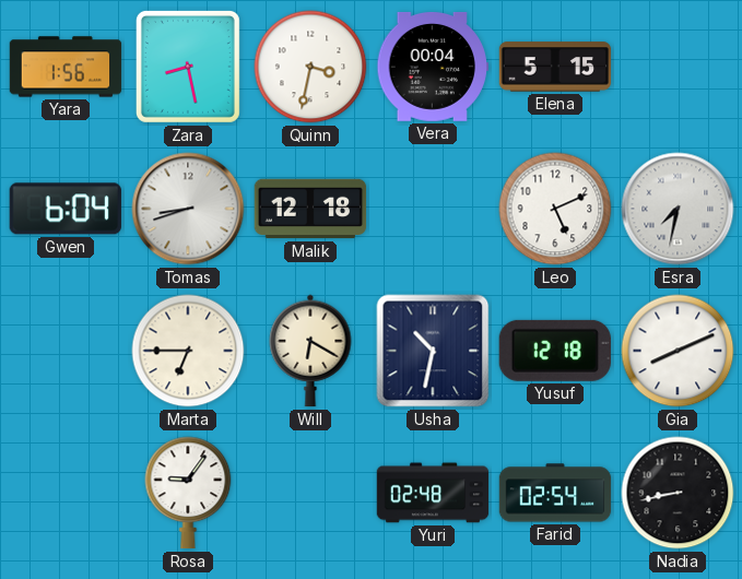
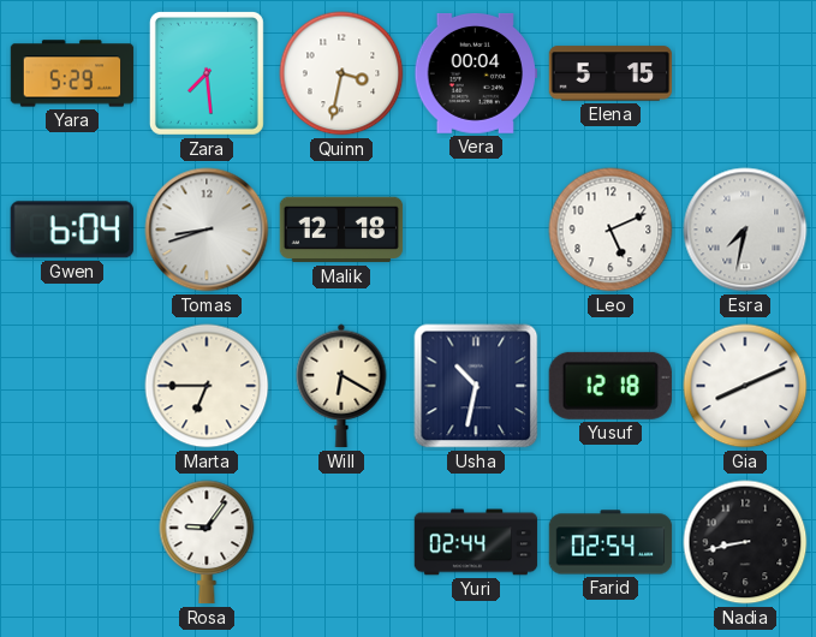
Yara: 1:56 -> 5:29
Zara: 8:28 -> 7:29
Yuri: 02:48 -> 02:44
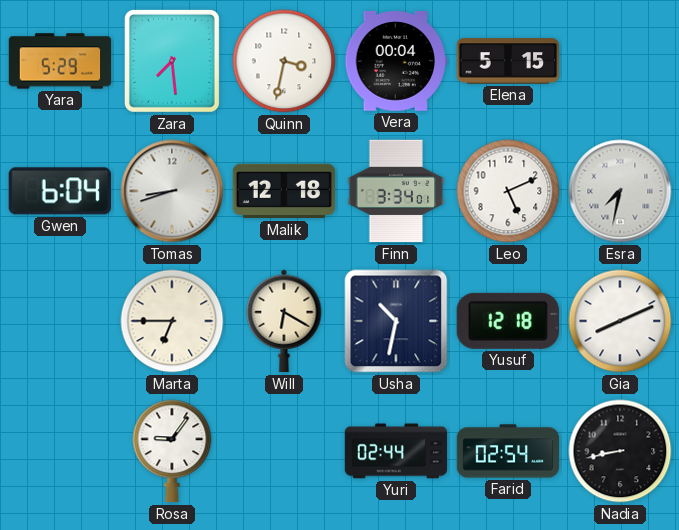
Finn: none -> 3:34
